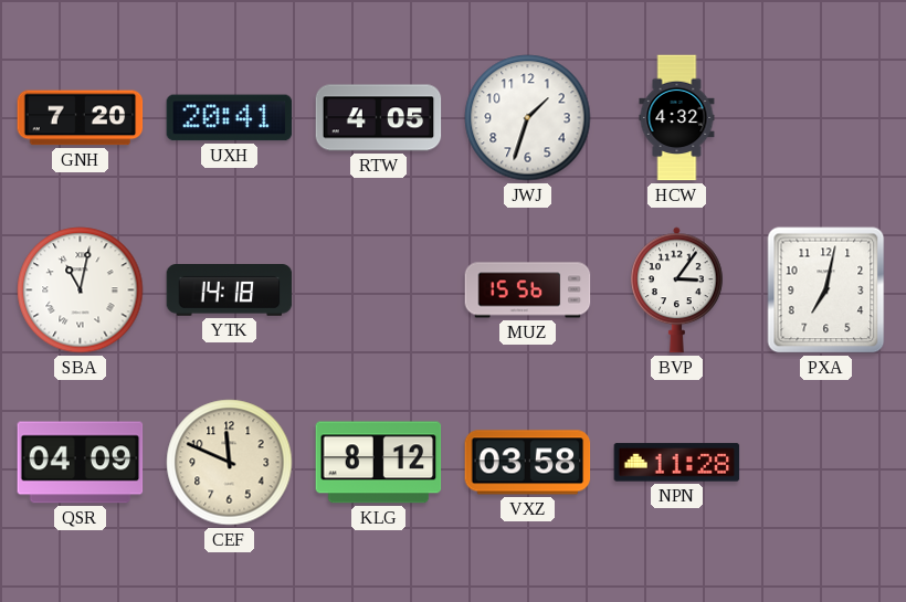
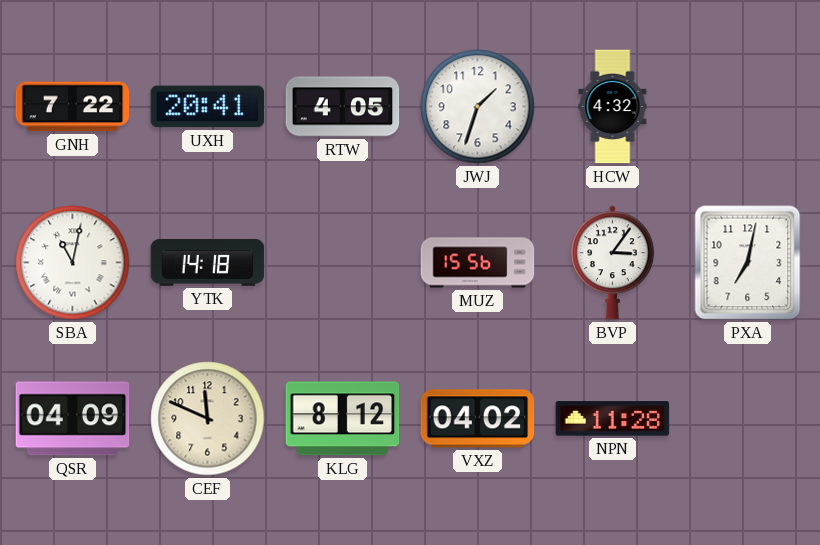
GNH: 7:20 -> 7:22
VXZ: 03:58 -> 04:02
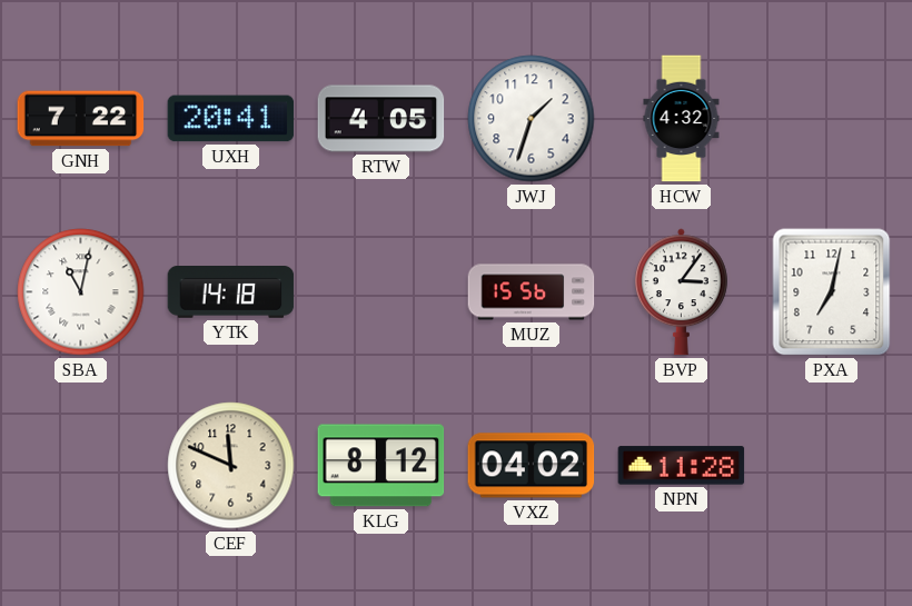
QSR: 04:09 -> none
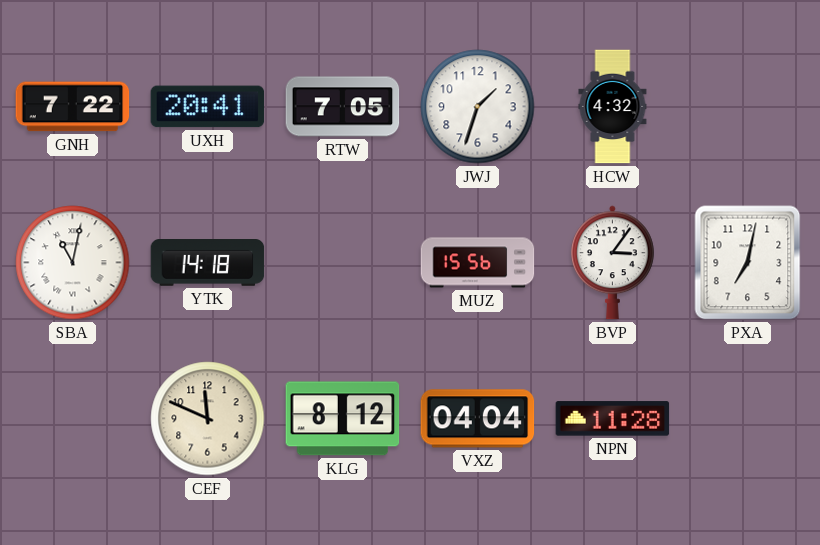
RTW: 4:05 -> 7:05
VXZ: 04:02 -> 04:04
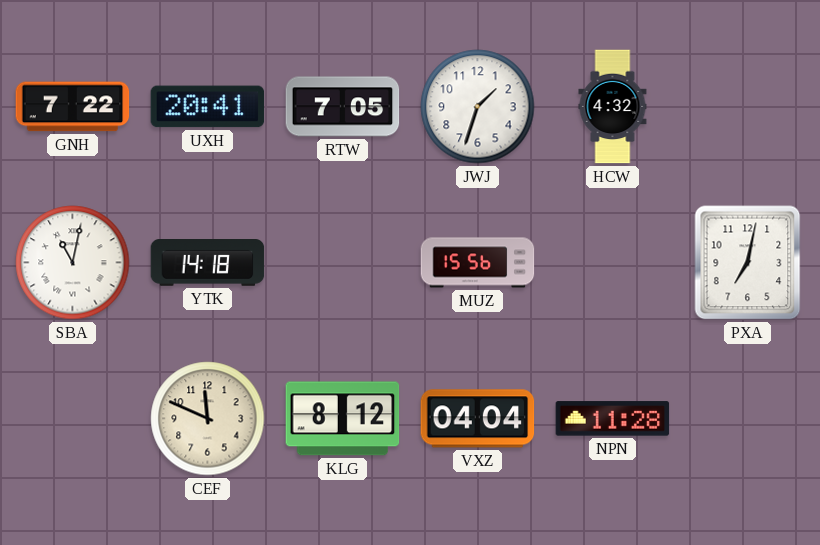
BVP: 3:06 -> none
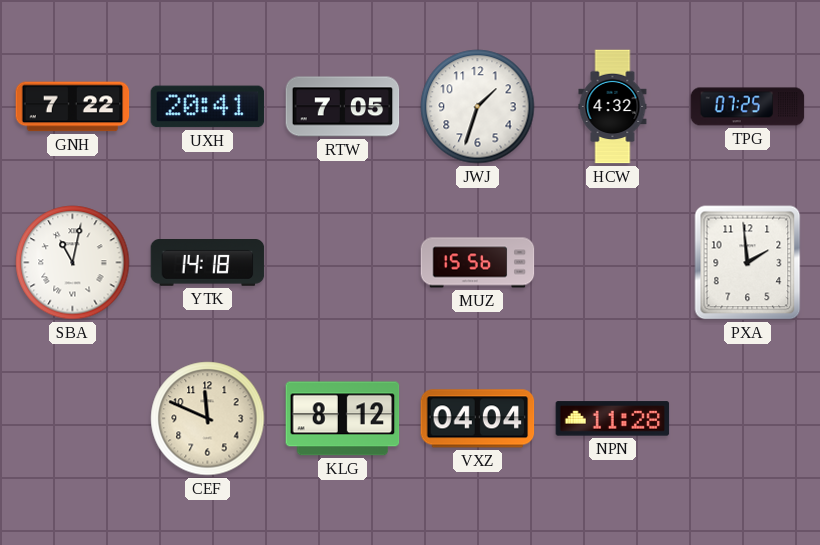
TPG: none -> 07:25
PXA: 7:02 -> 1:59
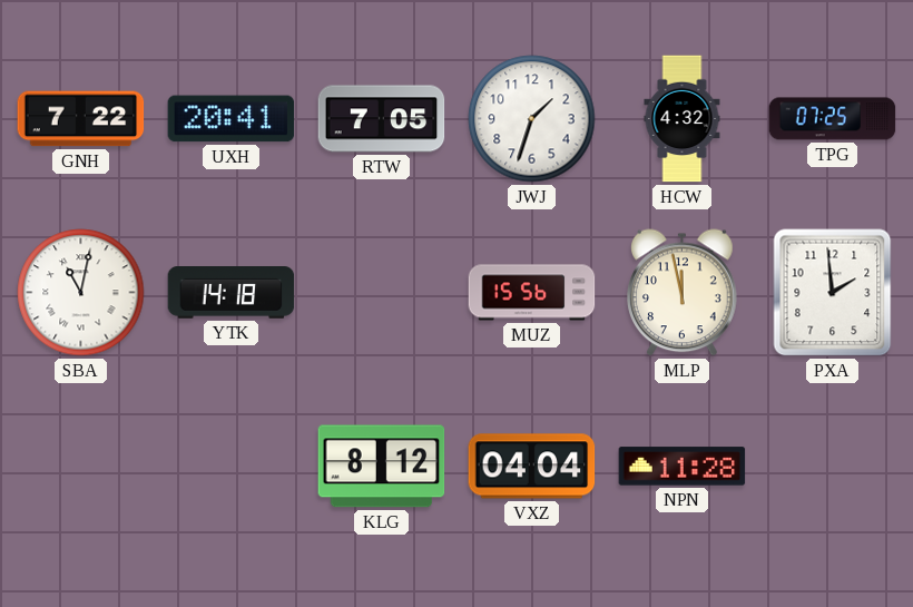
MLP: none -> 11:58
CEF: 11:49 -> none
